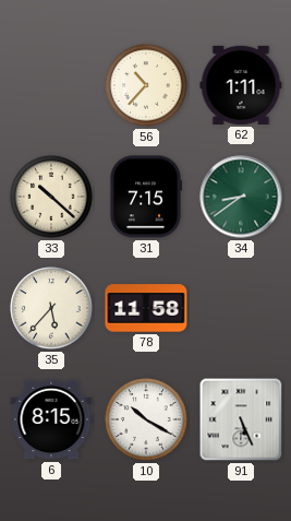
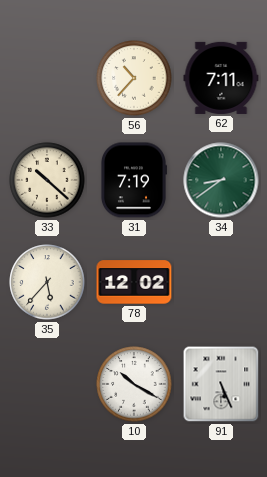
62: 1:11 -> 7:11
31: 7:15 -> 7:19
78: 11:58 -> 12:02
6: 8:15 -> none
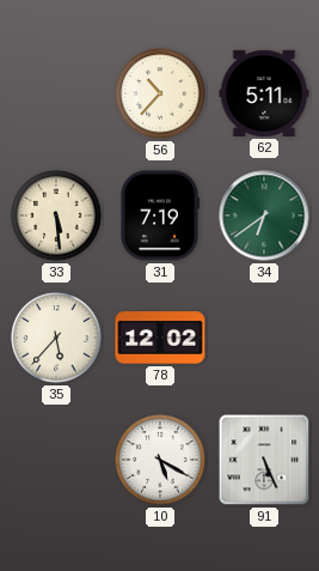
62: 7:11 -> 5:11
33: 10:22 -> 5:29
34: 8:39 -> 6:39
10: 10:20 -> 5:20
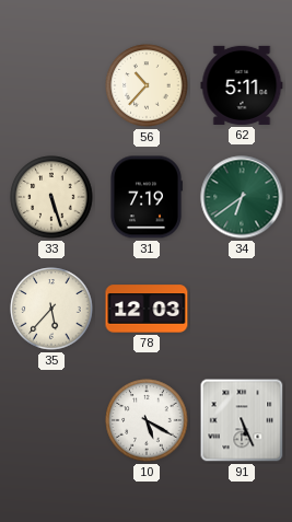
33: 5:29 -> 5:27
78: 12:02 -> 12:03
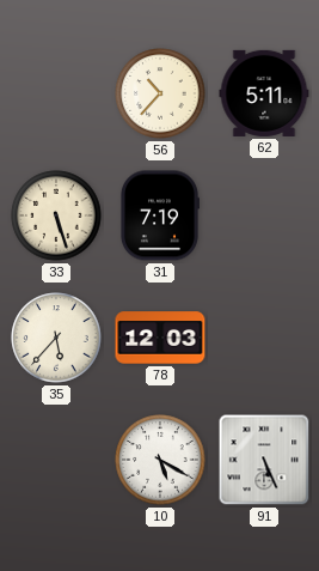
34: 6:39 -> none
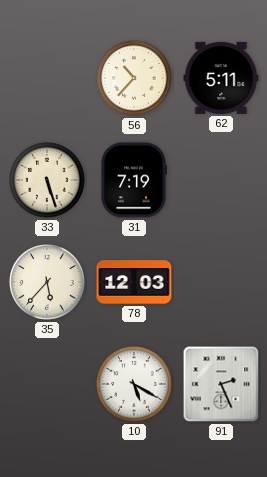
91: 5:26 -> 2:26
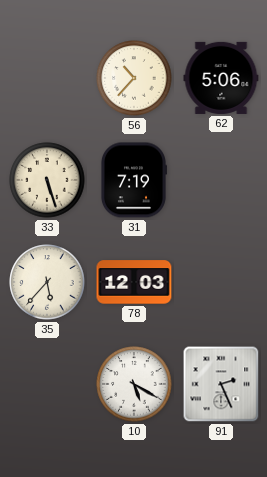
62: 5:11 -> 5:06
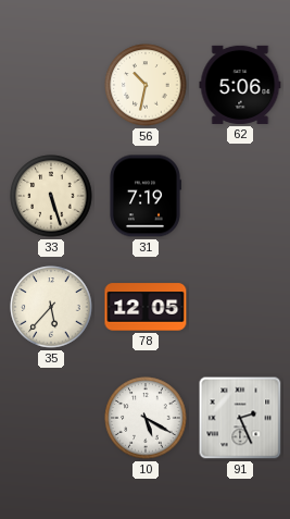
56: 10:37 -> 10:32
78: 12:03 -> 12:05
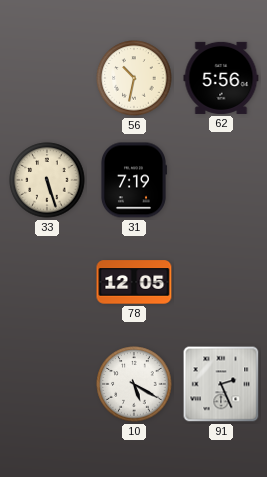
62: 5:06 -> 5:56
35: 5:37 -> none
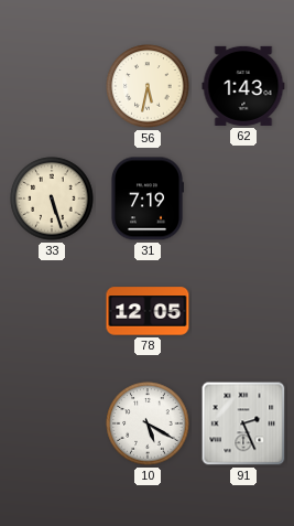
56: 10:32 -> 5:32
62: 5:56 -> 1:43
